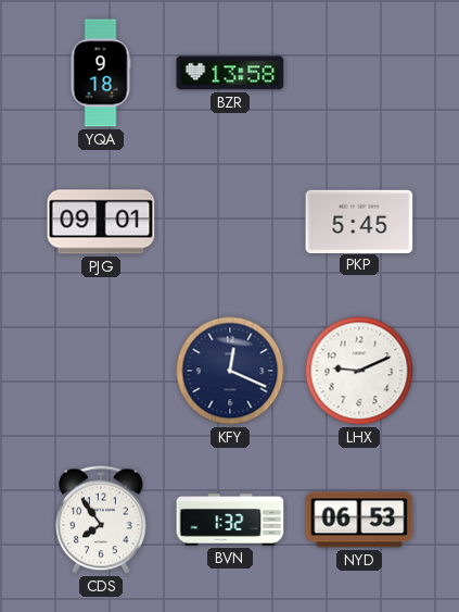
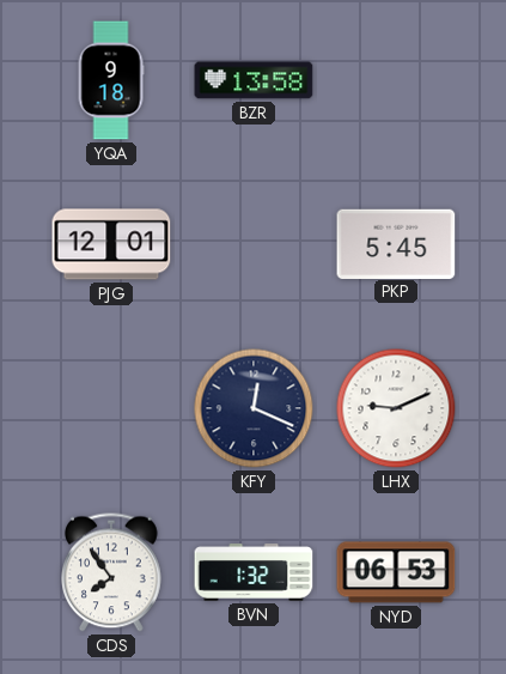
PJG: 09:01 -> 12:01
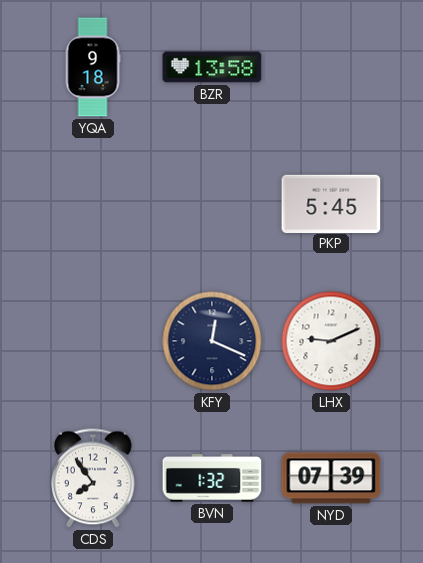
PJG: 12:01 -> none
NYD: 06:53 -> 07:39
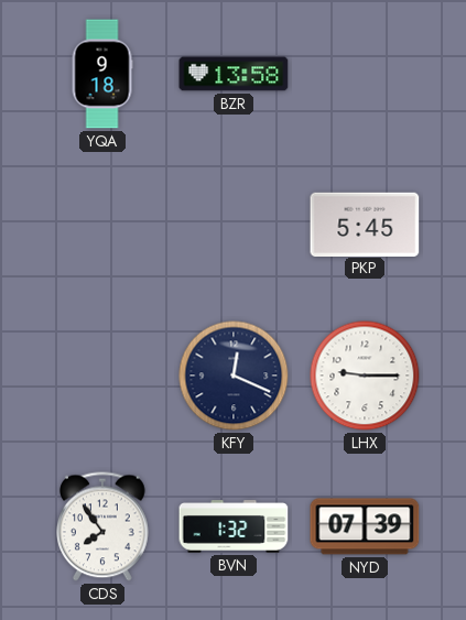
LHX: 9:11 -> 9:15
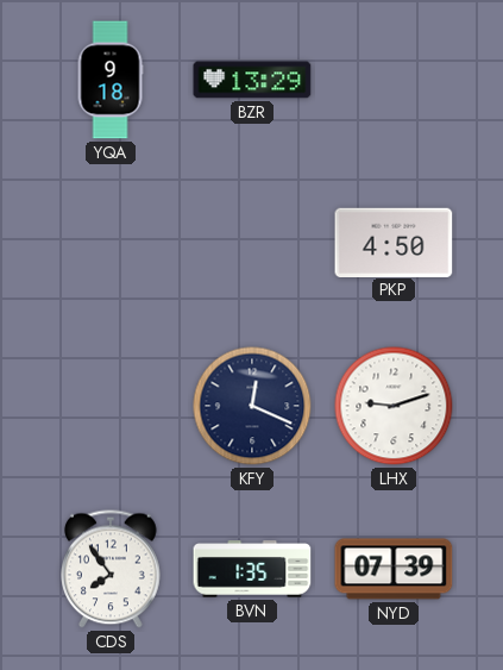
BZR: 13:58 -> 13:29
PKP: 5:45 -> 4:50
LHX: 9:15 -> 9:12
BVN: 1:32 -> 1:35
